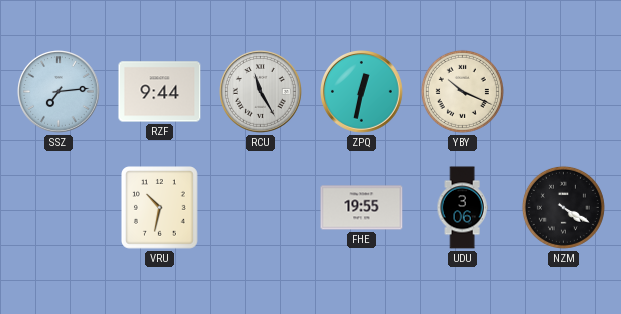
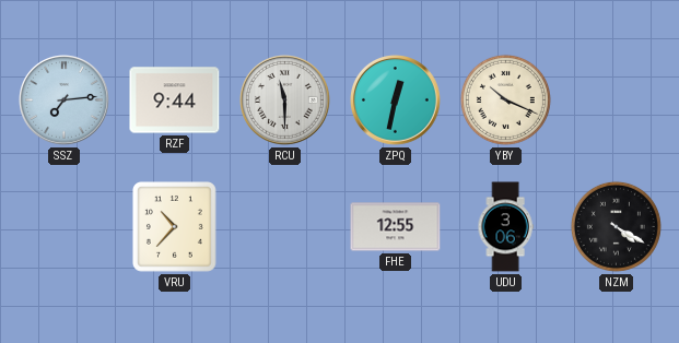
RCU: 11:25 -> 11:30
VRU: 10:32 -> 10:37
FHE: 19:55 -> 12:55
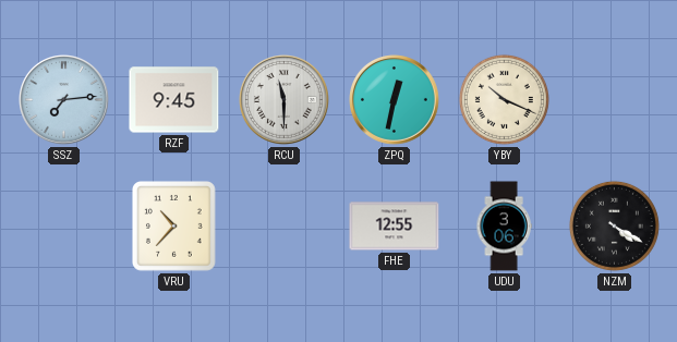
RZF: 9:44 -> 9:45
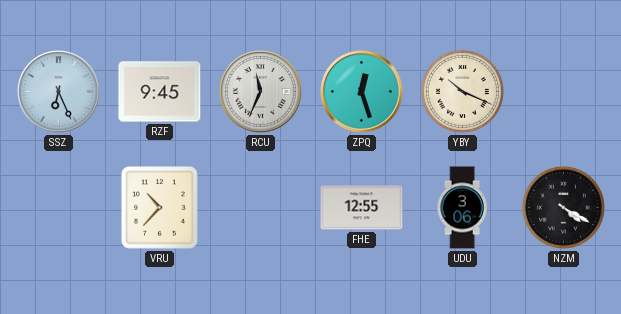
SSZ: 7:14 -> 6:26
RCU: 11:30 -> 11:34
ZPQ: 12:32 -> 12:27
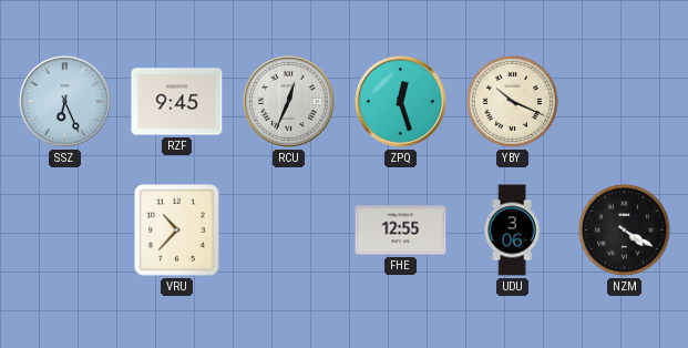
RCU: 11:34 -> 12:34
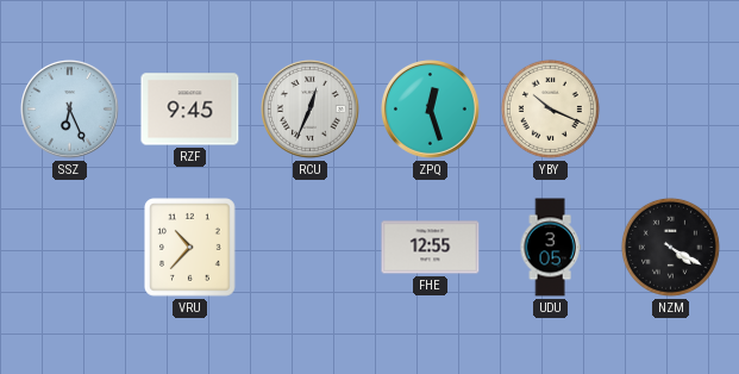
UDU: 3:06 -> 3:05
